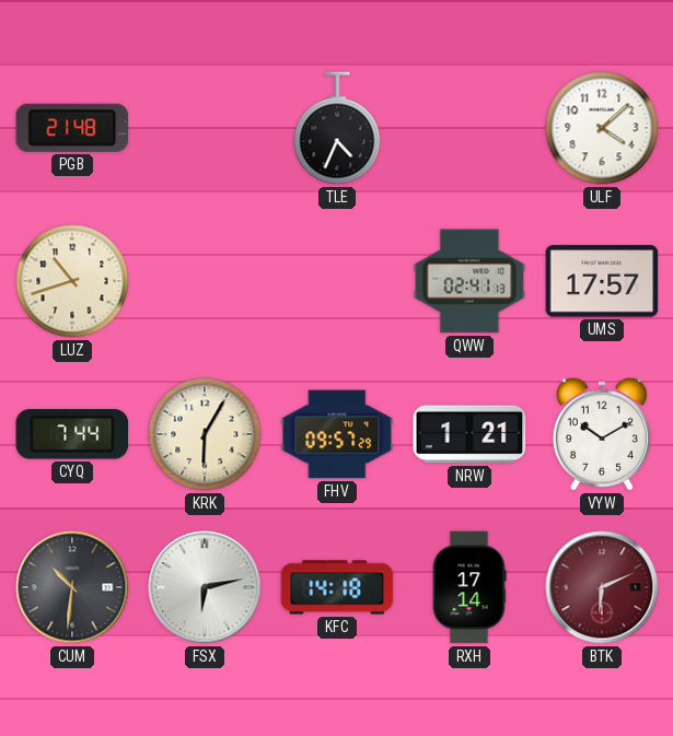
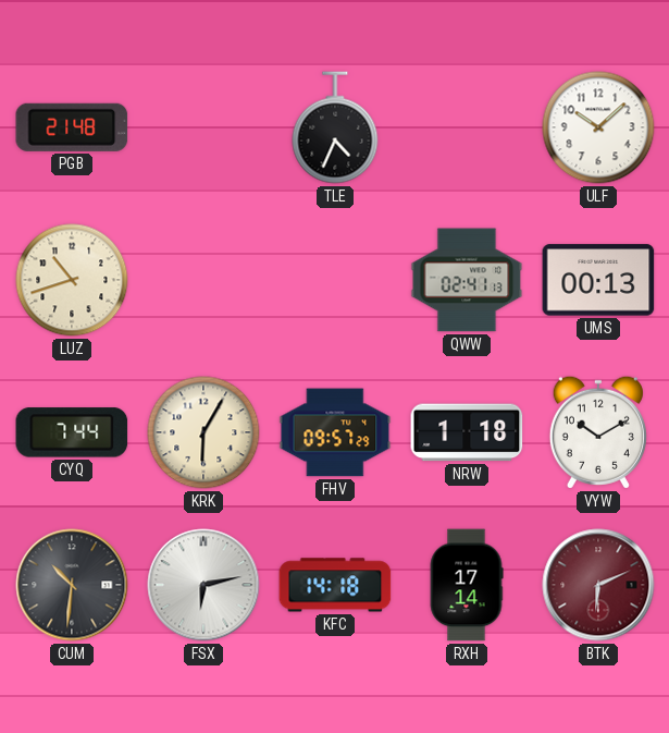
ULF: 4:08 -> 10:08
UMS: 17:57 -> 00:13
NRW: 1:21 -> 1:18
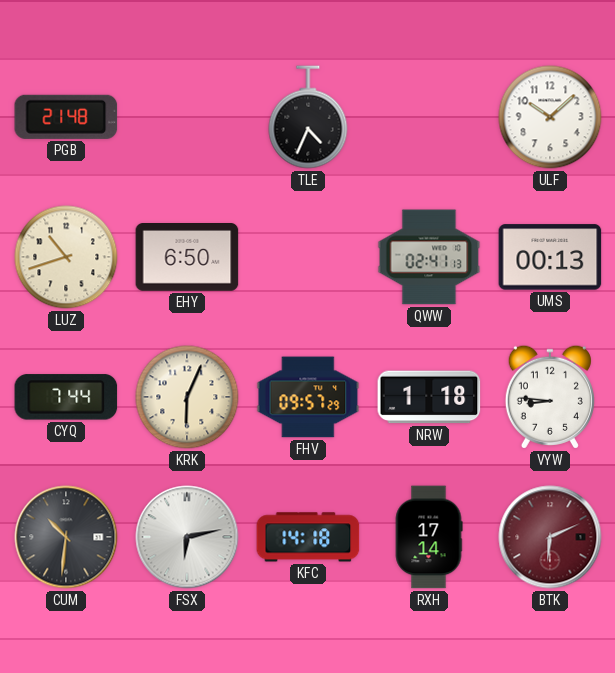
EHY: none -> 6:50
KRK: 6:05 -> 6:04
VYW: 10:10 -> 8:46
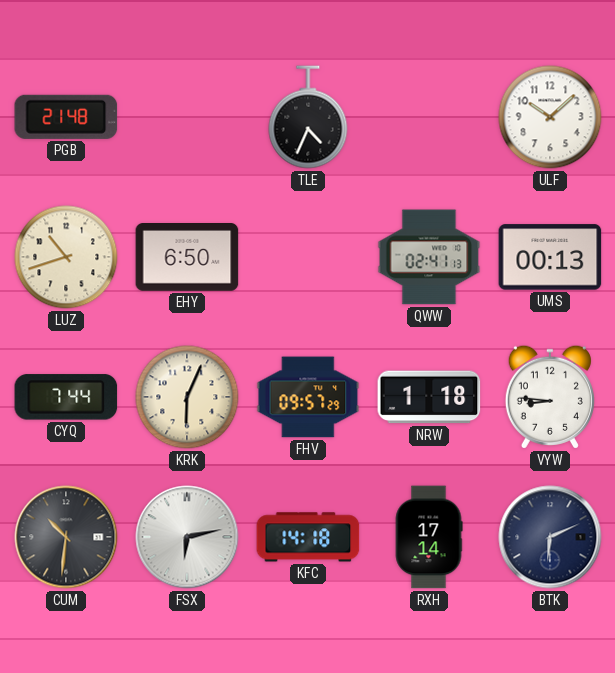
BTK dial: burgundy -> navy
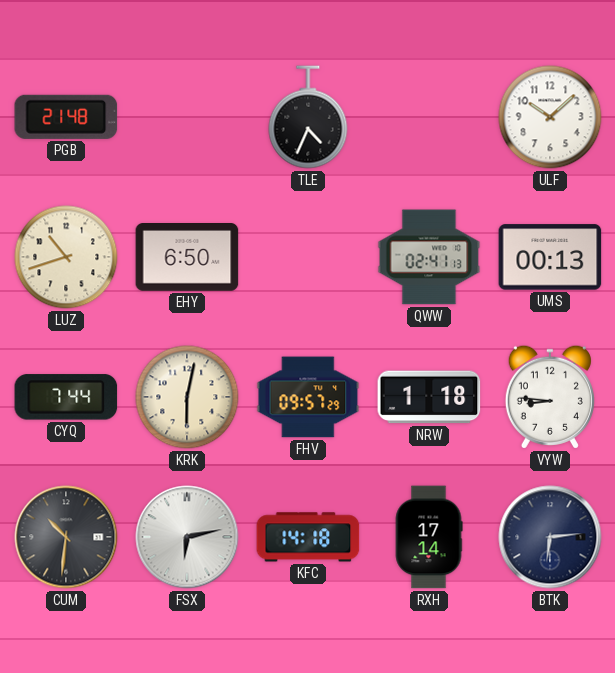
KRK: 6:04 -> 6:02
BTK: 6:11 -> 6:14
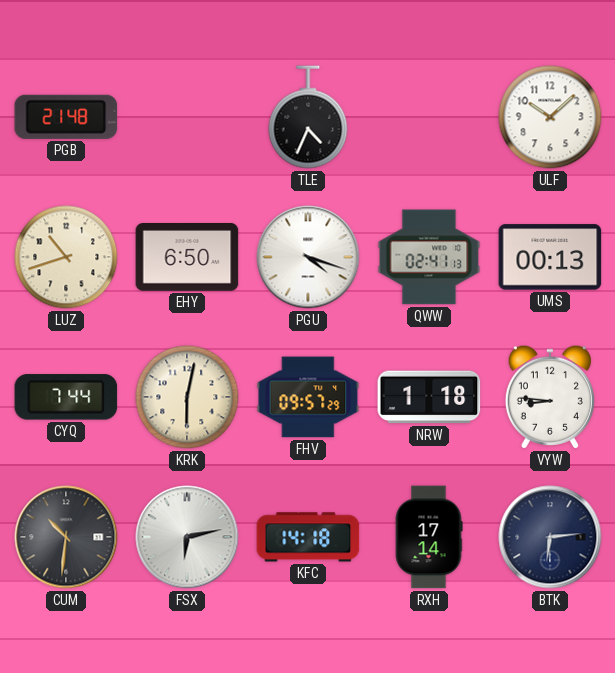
PGU: none -> 4:18
